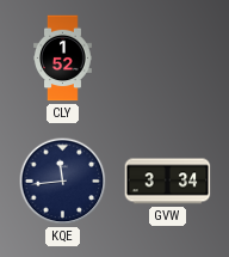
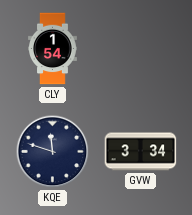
CLY: 1:52 -> 1:54
KQE: 11:44 -> 11:48
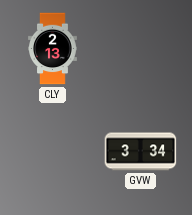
CLY: 1:54 -> 2:13
KQE: 11:48 -> none
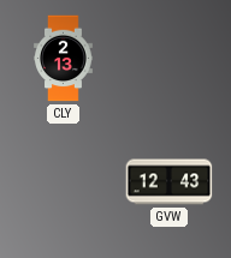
GVW: 3:34 -> 12:43
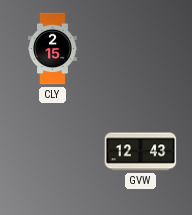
CLY: 2:13 -> 2:15
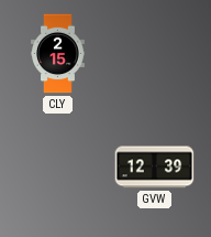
GVW: 12:43 -> 12:39
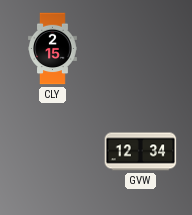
GVW: 12:39 -> 12:34
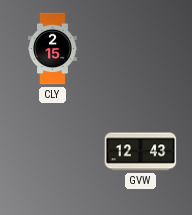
GVW: 12:34 -> 12:43
